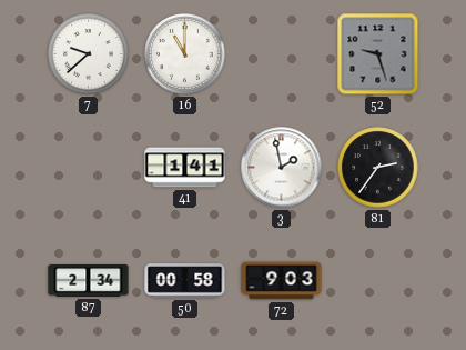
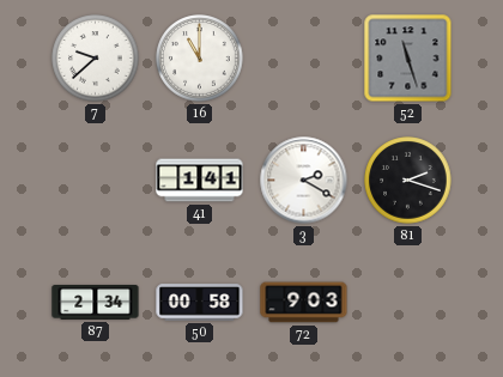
52: 9:27 -> 11:27
3: 1:58 -> 2:20
81: 2:36 -> 2:18
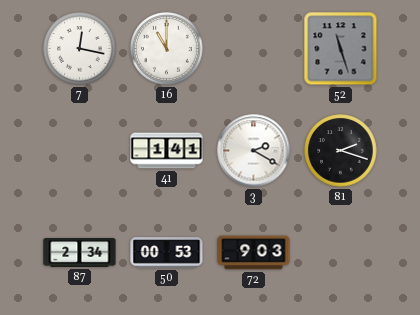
7: 9:38 -> 12:17
50: 00:58 -> 00:53
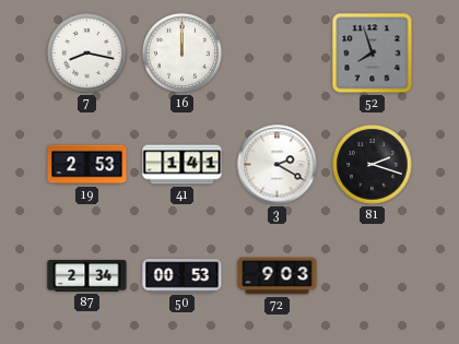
7: 12:17 -> 8:17
16: 11:00 -> 12:00
52: 11:27 -> 7:57
19: none -> 2:53
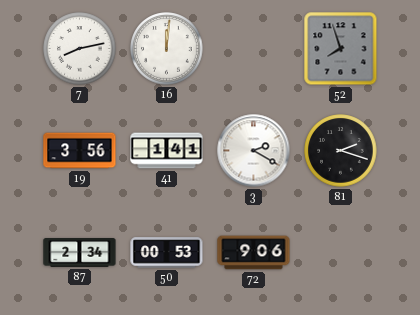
7: 8:17 -> 8:13
16: 12:00 -> 12:01
19: 2:53 -> 3:56
72: 9:03 -> 9:06
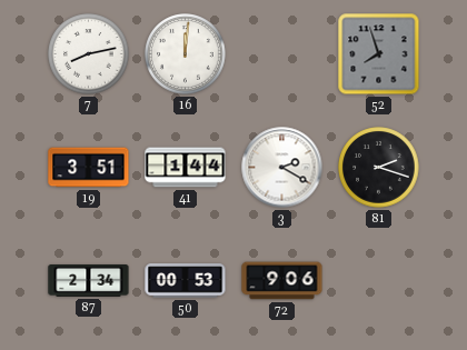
19: 3:56 -> 3:51
41: 1:41 -> 1:44
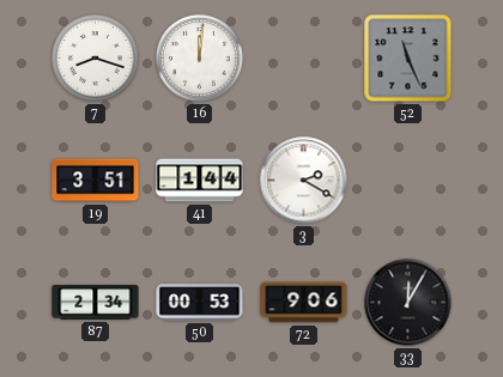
7: 8:13 -> 8:18
52: 7:57 -> 11:26
81: 2:18 -> none
33: none -> 12:05
